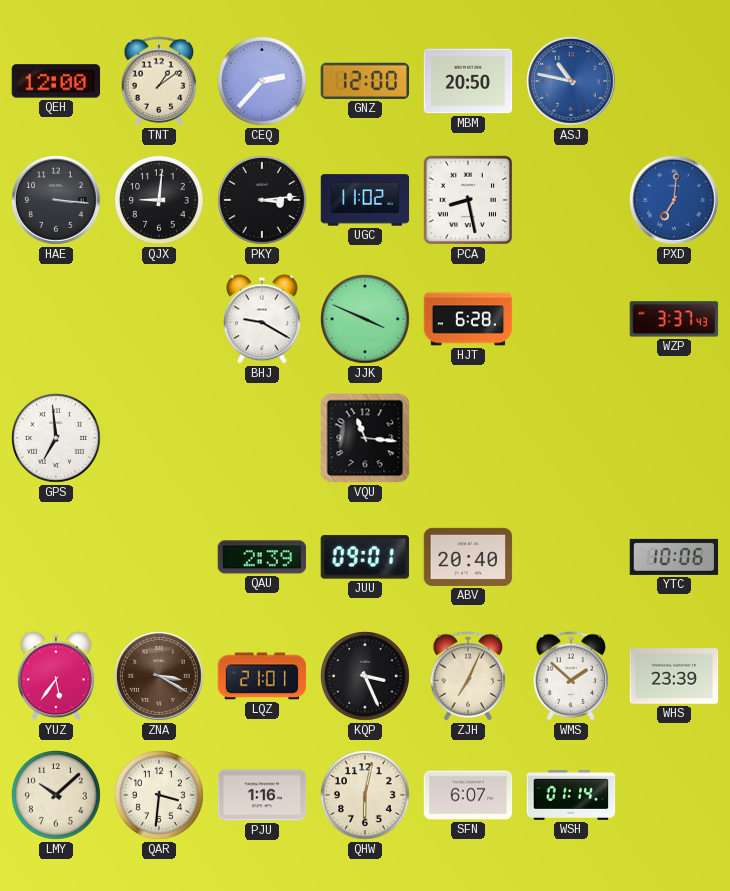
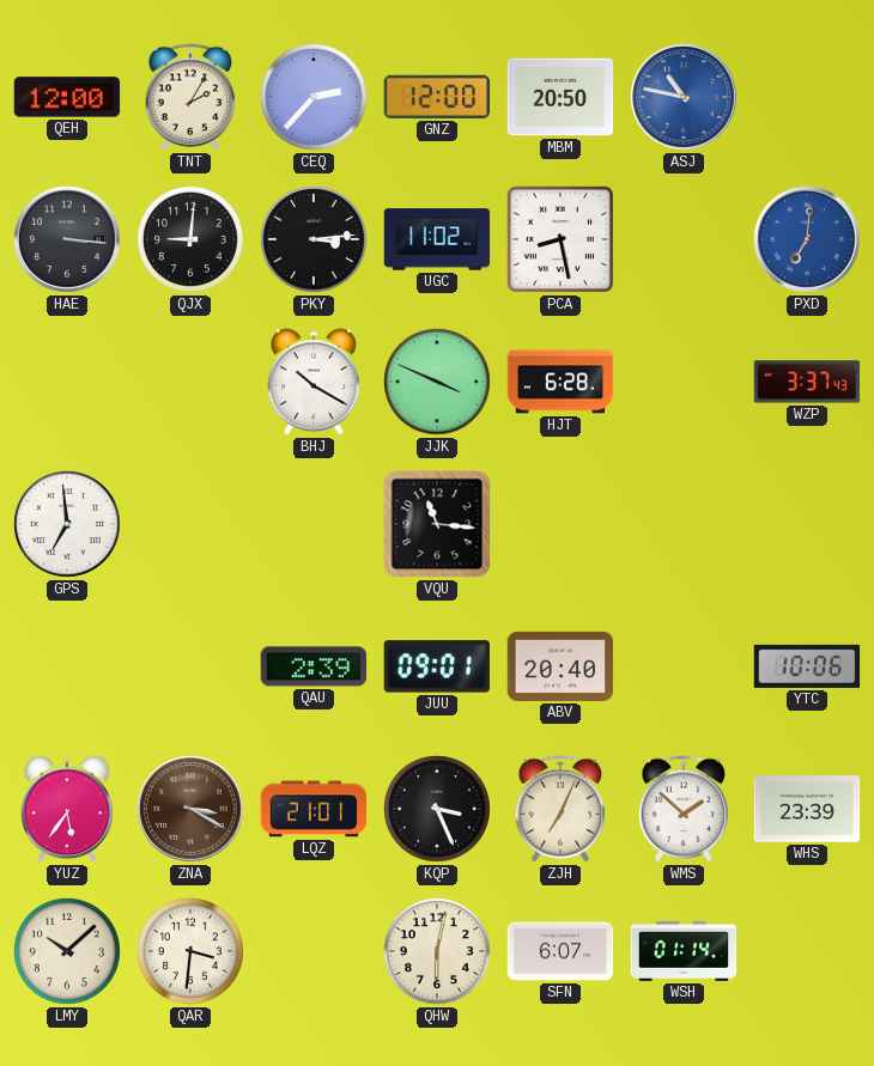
TNT: 1:09 -> 2:05
BHJ: 9:20 -> 10:20
PJU: 1:16 -> none
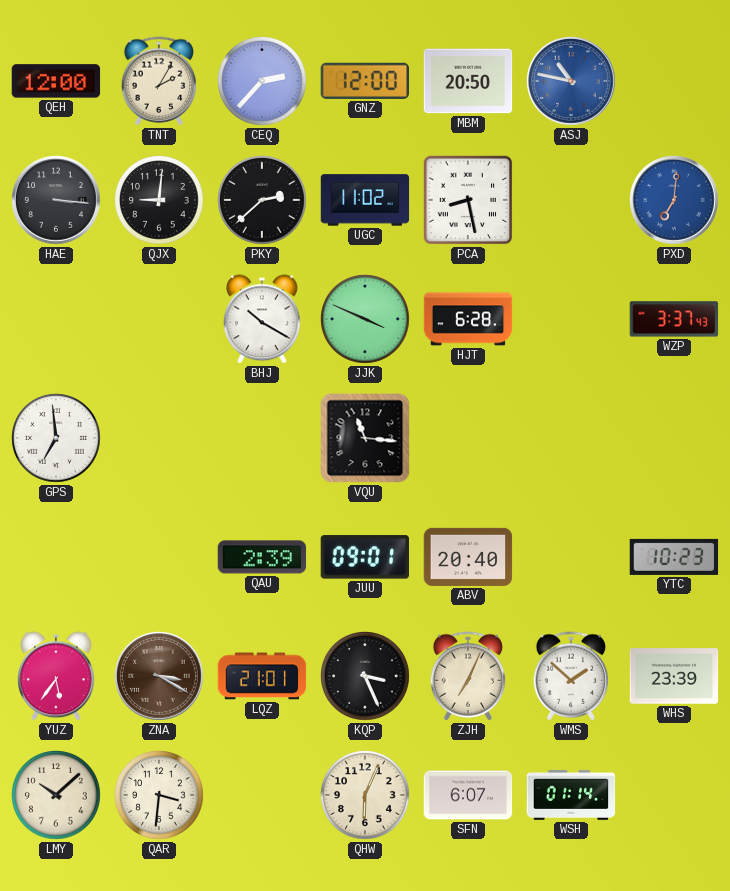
PKY: 3:14 -> 2:38
YTC: 10:06 -> 10:23
QHW: 6:02 -> 6:04
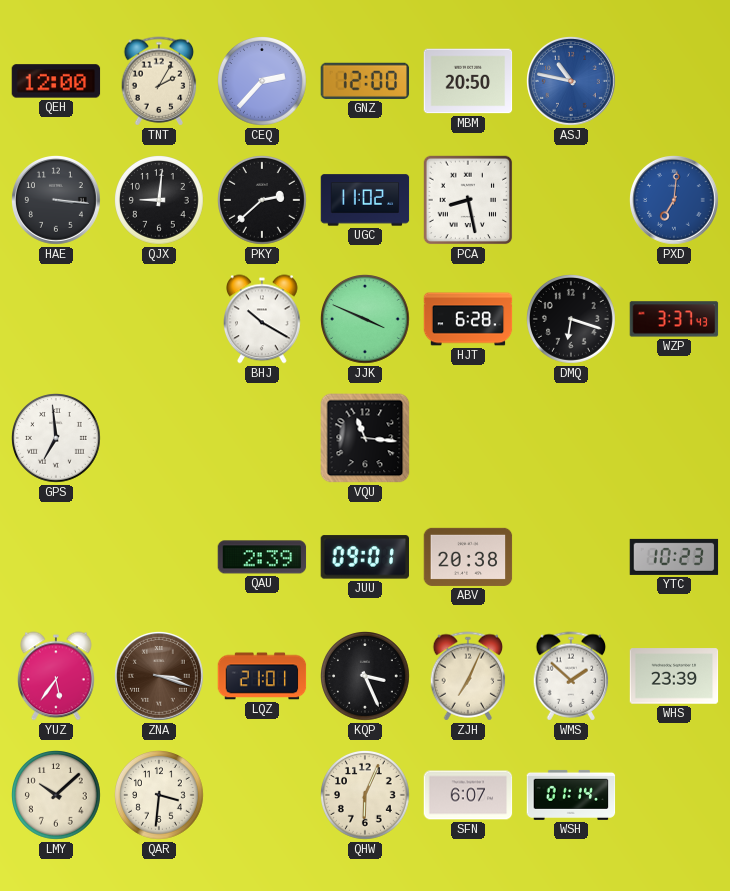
DMQ: none -> 6:18
ABV: 20:40 -> 20:38
ZNA: 3:20 -> 3:18
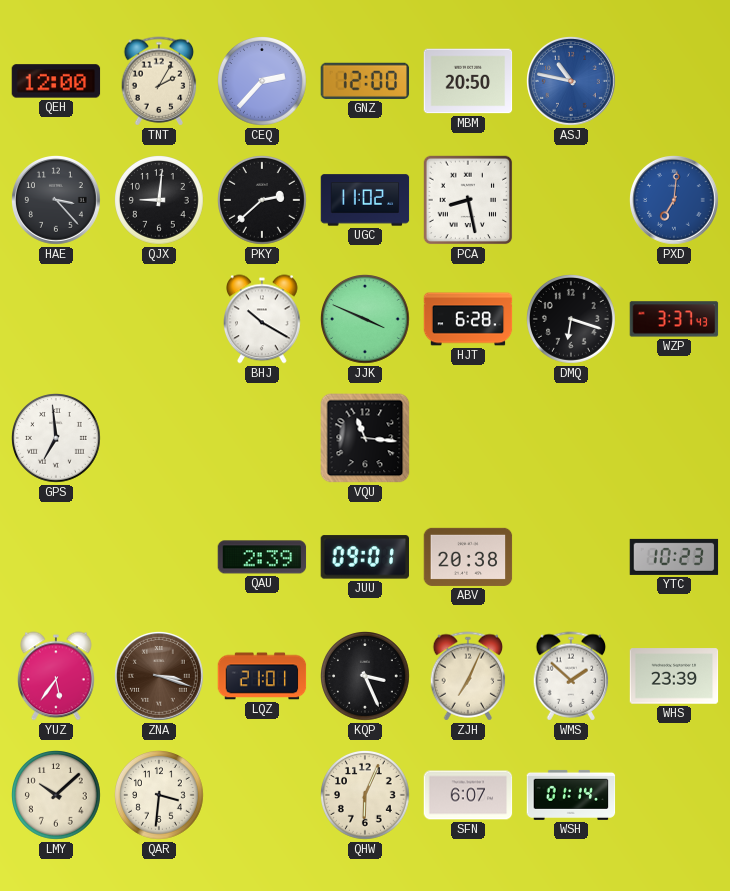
HAE: 3:16 -> 3:23
